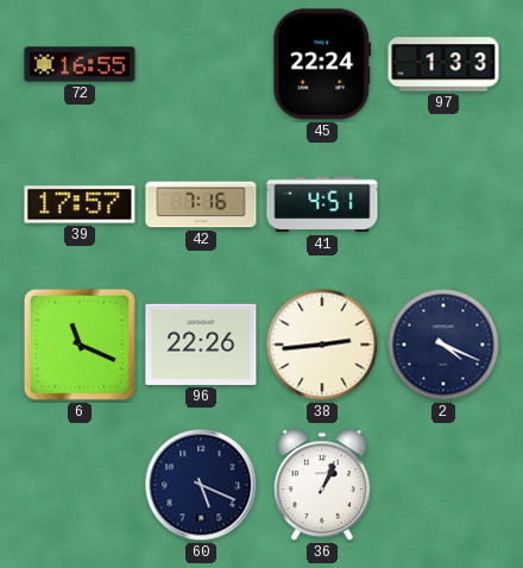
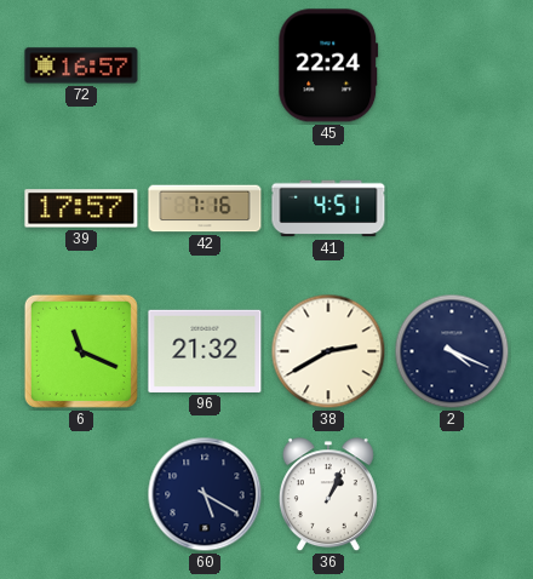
72: 16:55 -> 16:57
97: 1:33 -> none
96: 22:26 -> 21:32
38: 2:44 -> 2:40
60: 5:19 -> 5:20
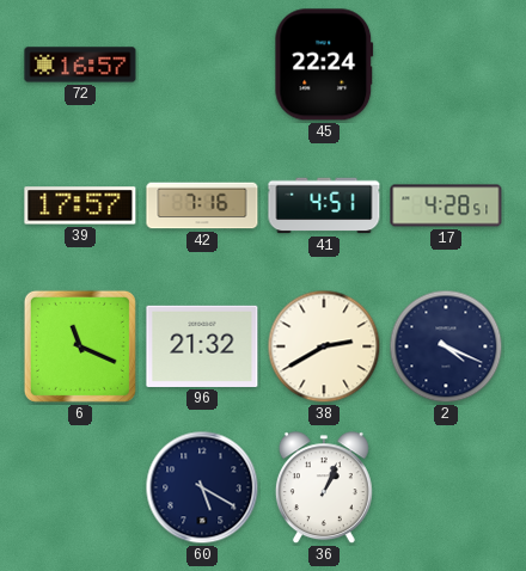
17: none -> 4:28
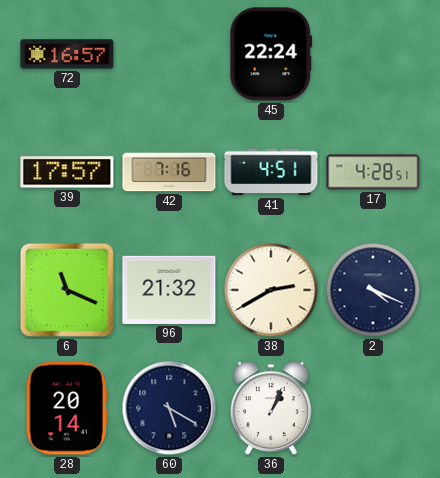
28: none -> 20:14
